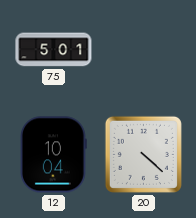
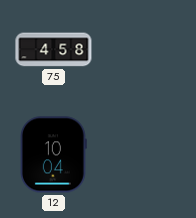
75: 5:01 -> 4:58
20: 4:22 -> none
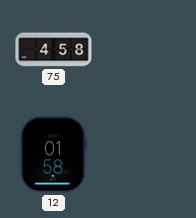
12: 10:04 -> 01:58
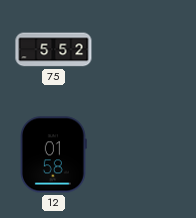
75: 4:58 -> 5:52
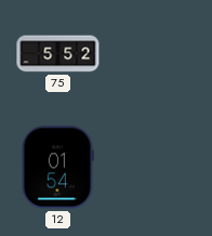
12: 01:58 -> 01:54
